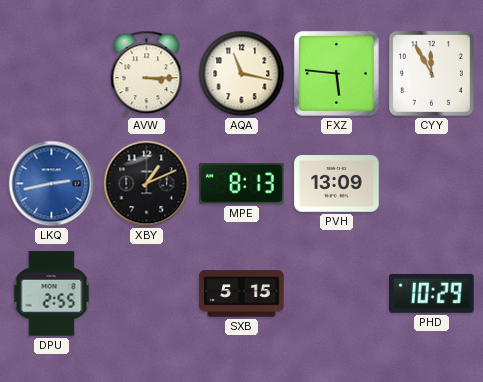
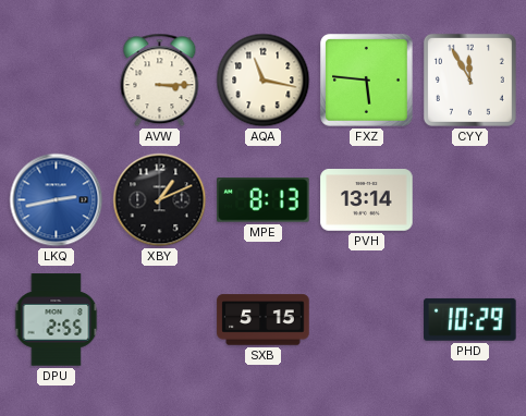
PVH: 13:09 -> 13:14
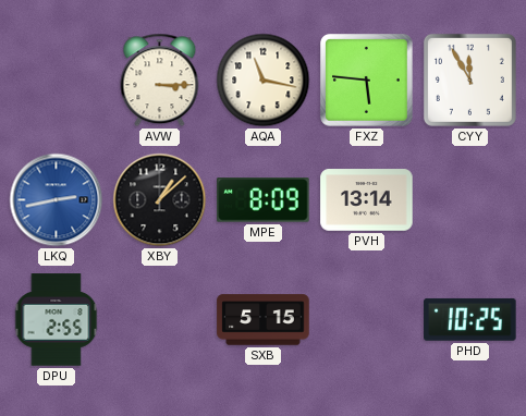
XBY: 1:11 -> 1:08
MPE: 8:13 -> 8:09
PHD: 10:29 -> 10:25
